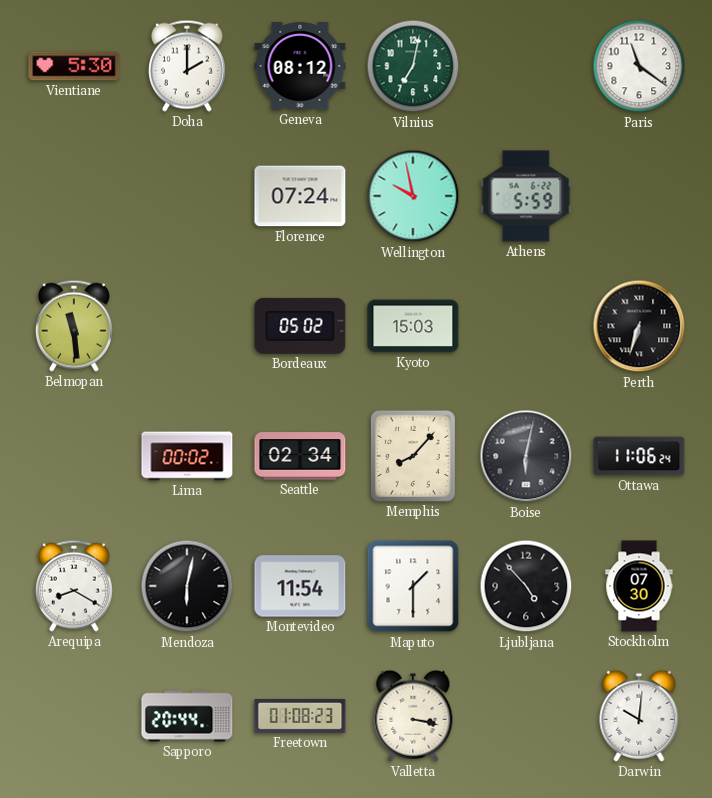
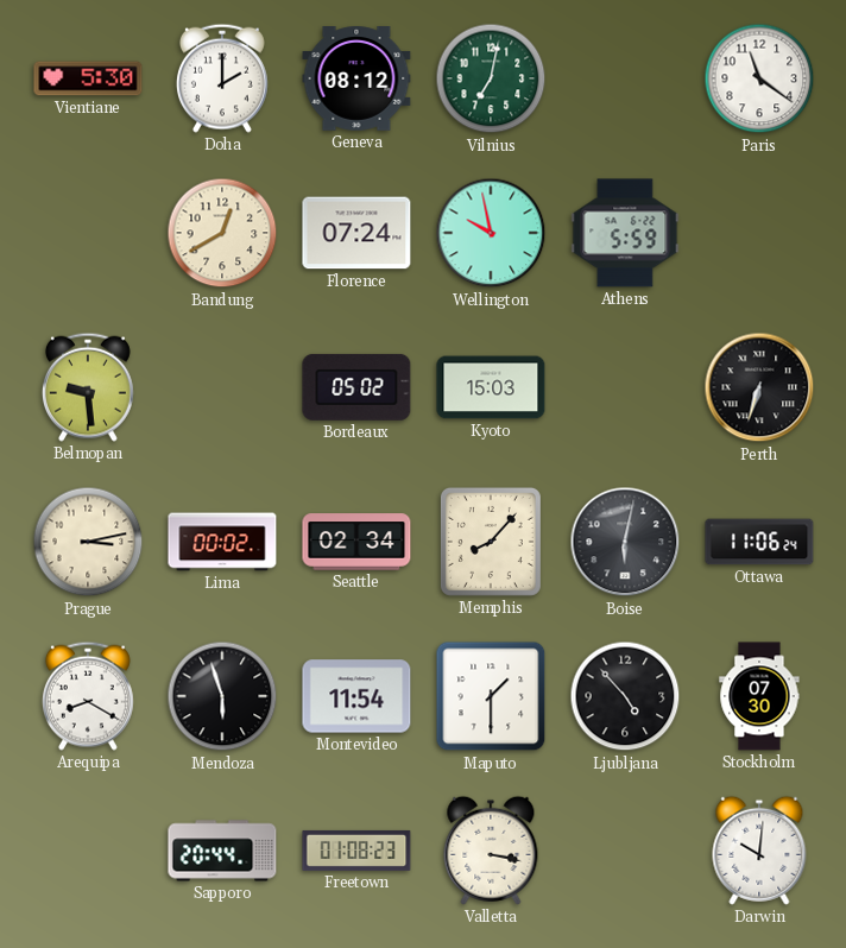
Bandung: none -> 12:40
Belmopan: 11:29 -> 9:29
Prague: none -> 3:13
Mendoza: 6:02 -> 5:57
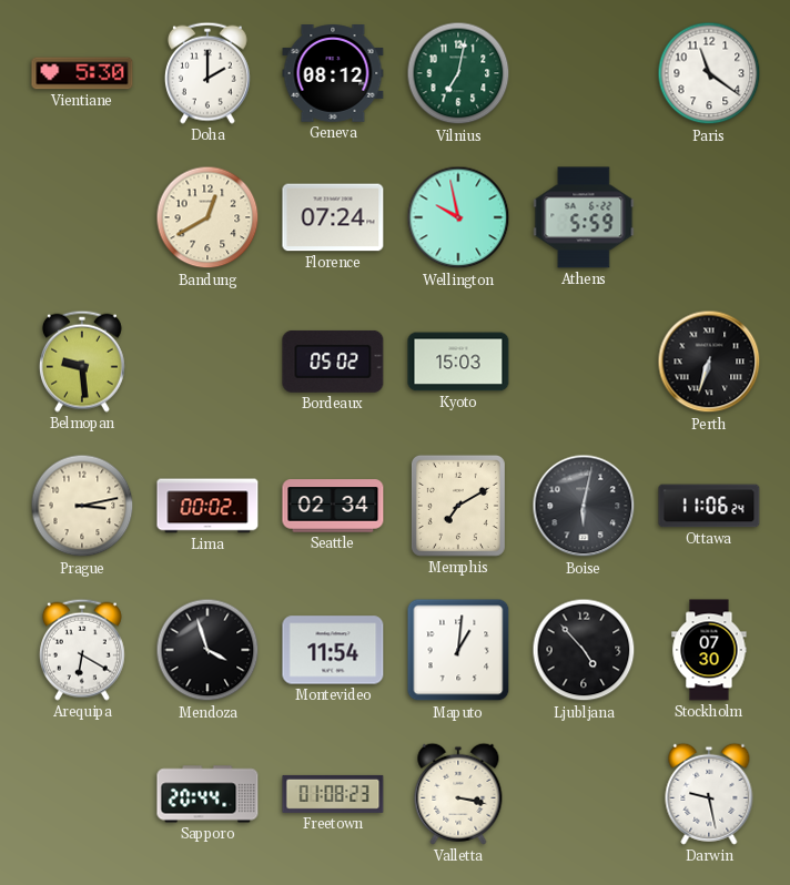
Memphis: 8:07 -> 7:10
Arequipa: 8:20 -> 6:20
Mendoza: 5:57 -> 3:57
Maputo: 1:30 -> 1:01
Darwin: 10:01 -> 9:28
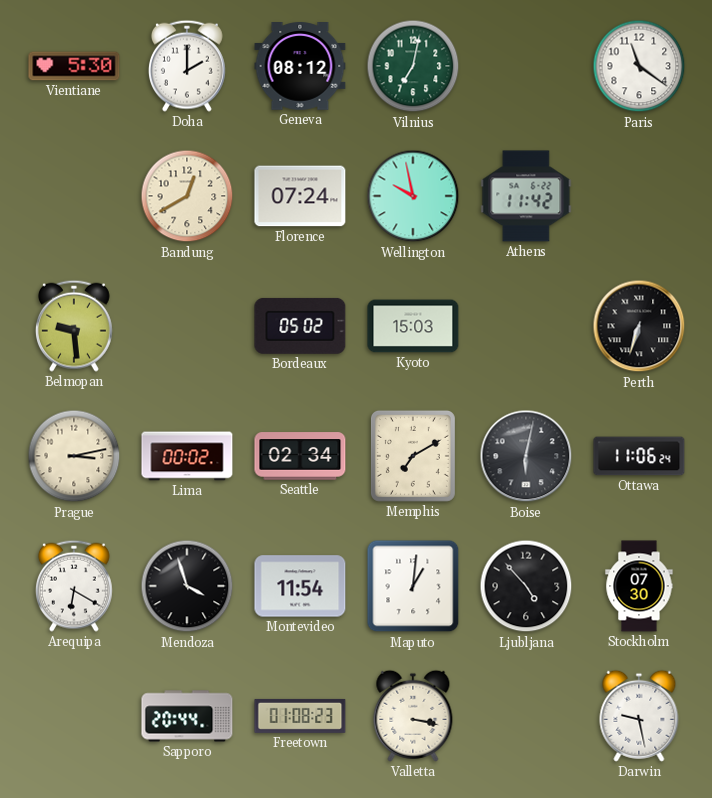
Athens: 5:59 -> 11:42
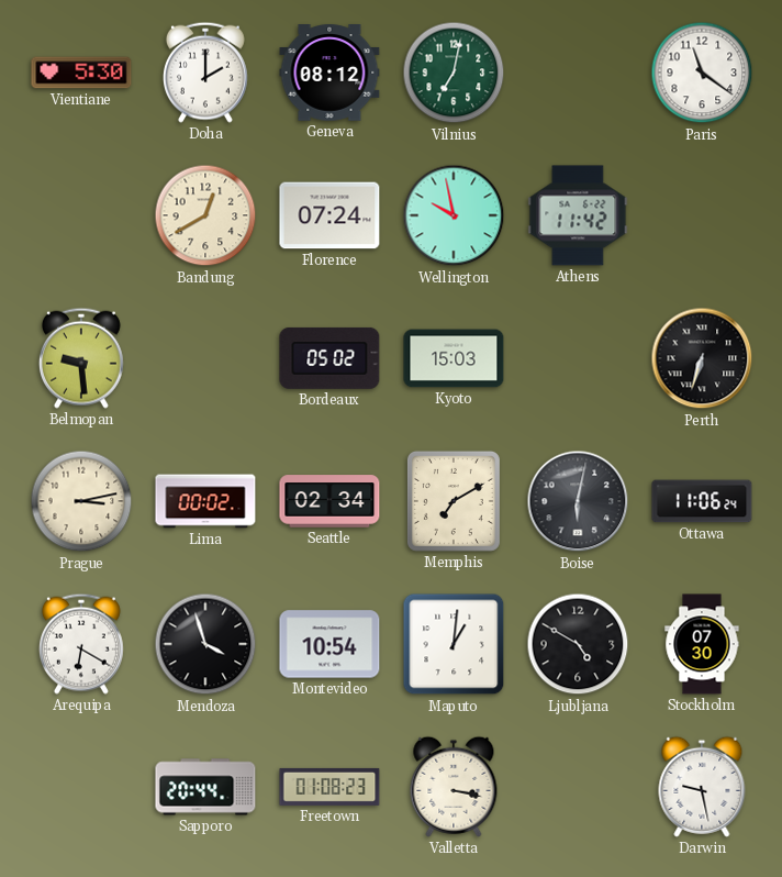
Montevideo: 11:54 -> 10:54
Ljubljana: 4:53 -> 4:50
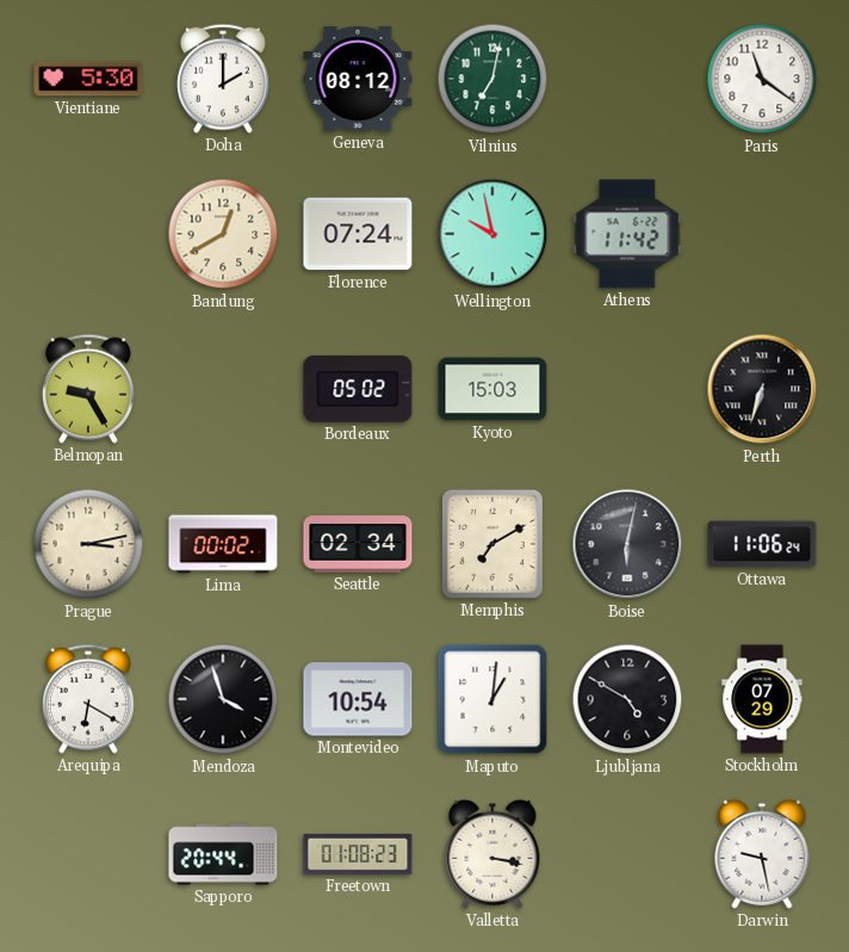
Belmopan: 9:29 -> 9:25
Stockholm: 07:30 -> 07:29
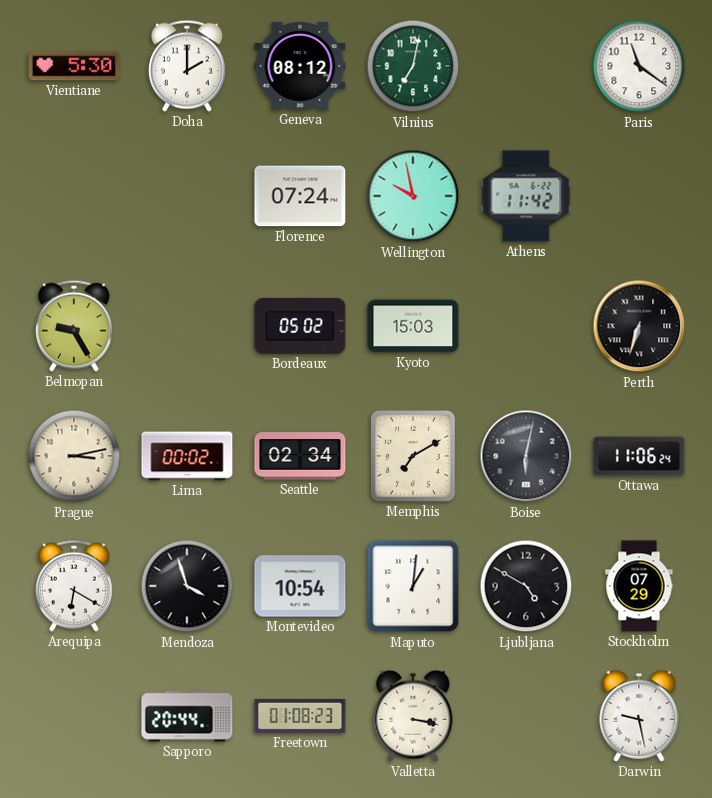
Bandung: 12:40 -> none
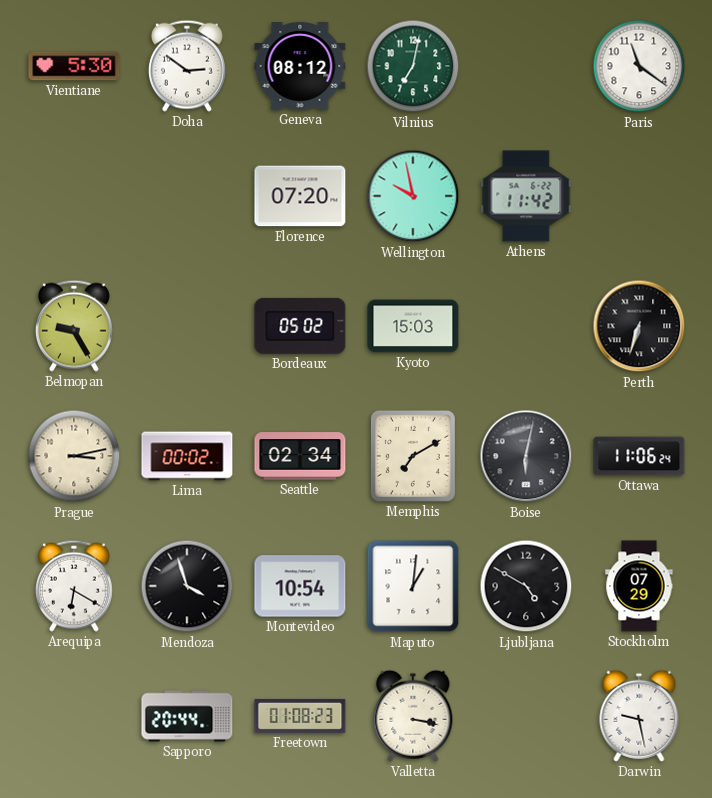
Doha: 2:00 -> 2:51
Florence: 07:24 -> 07:20
